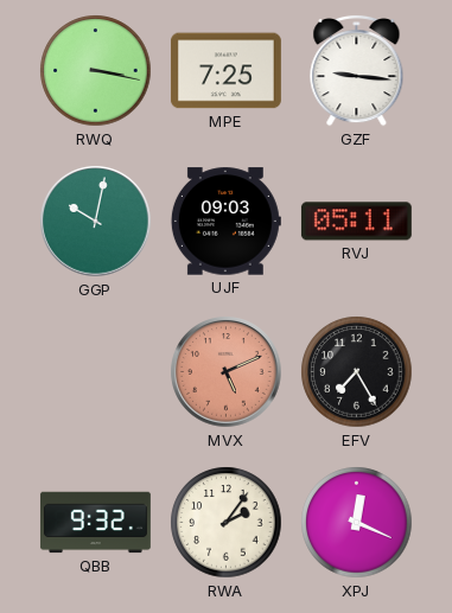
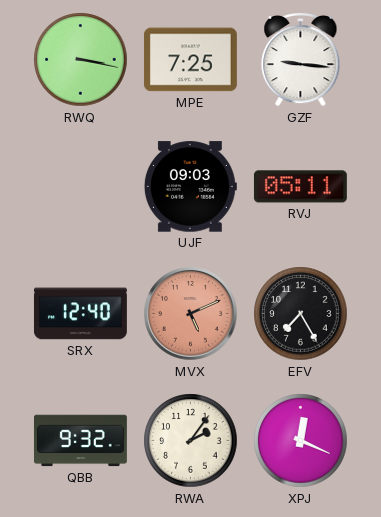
GGP: 10:02 -> none
SRX: none -> 12:40
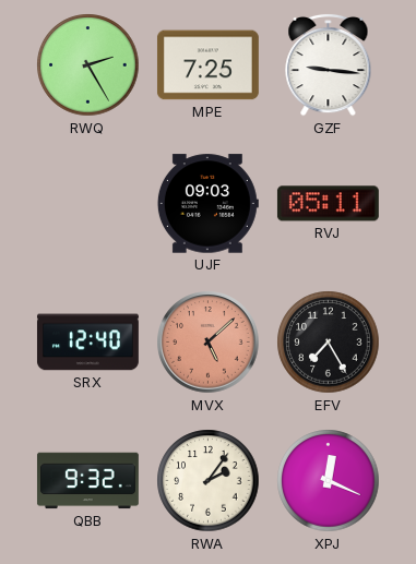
RWQ: 3:17 -> 2:25
MVX: 5:11 -> 5:08
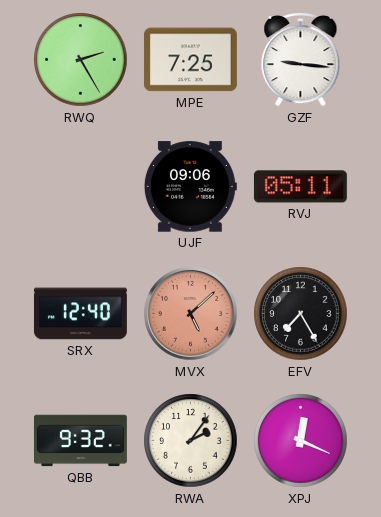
UJF: 09:03 -> 09:06
